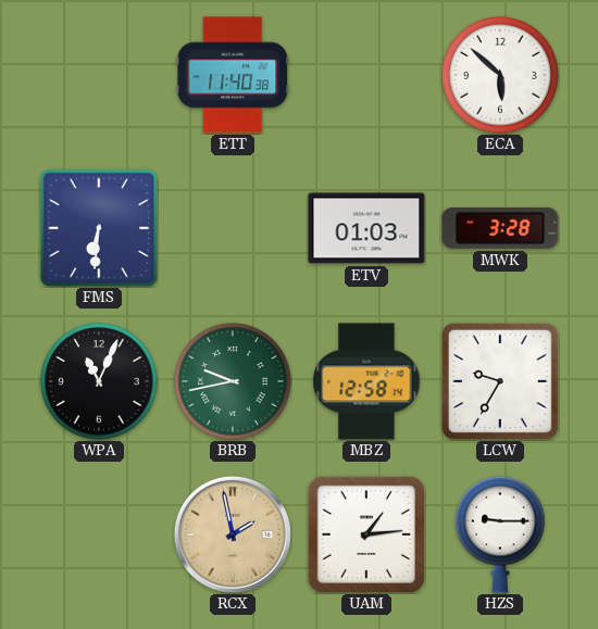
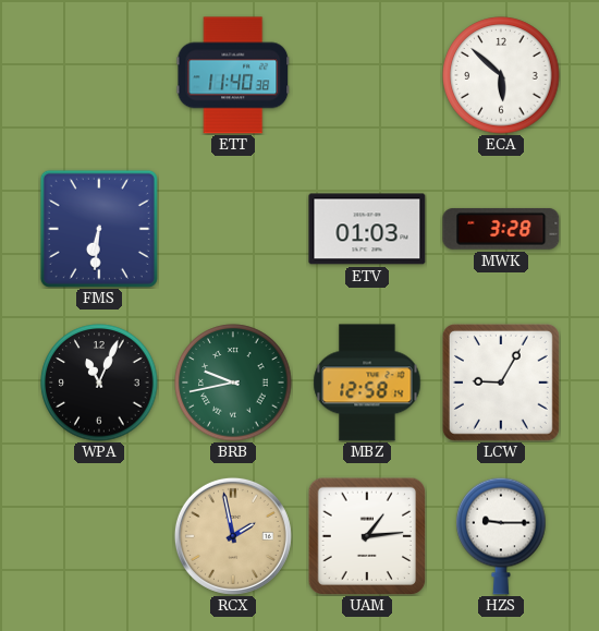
LCW: 9:35 -> 9:05
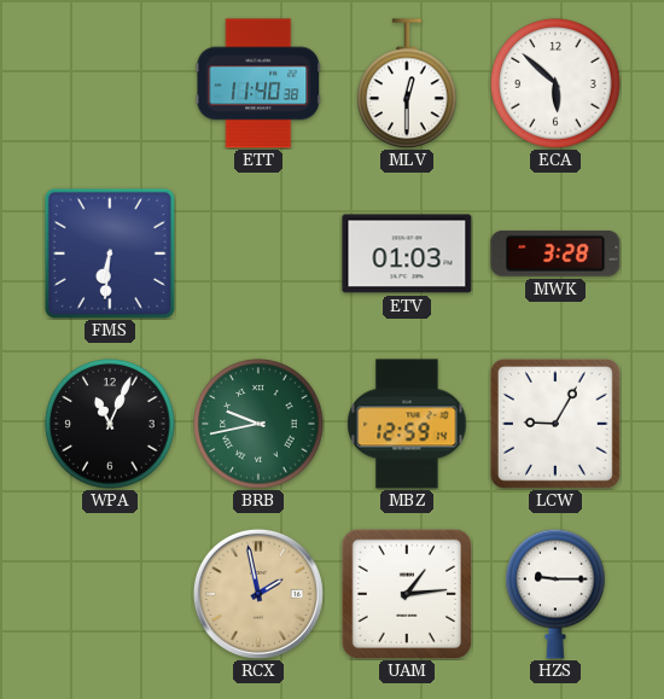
MLV: none -> 12:30
MBZ: 12:58 -> 12:59
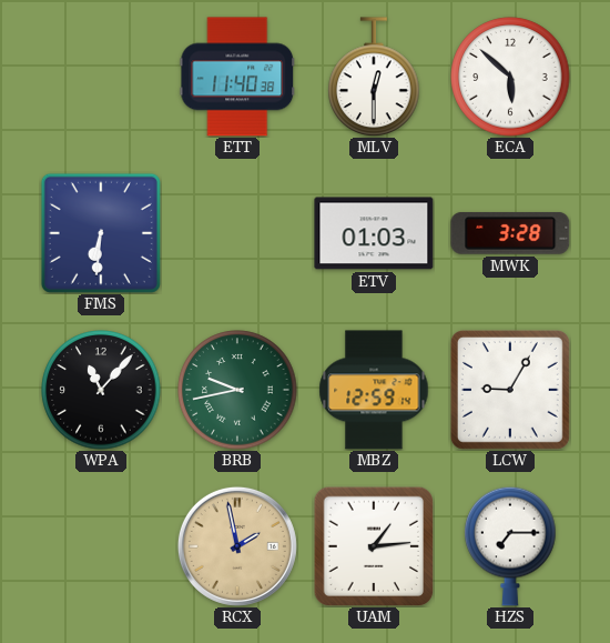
WPA: 11:04 -> 11:07
HZS: 9:15 -> 7:15
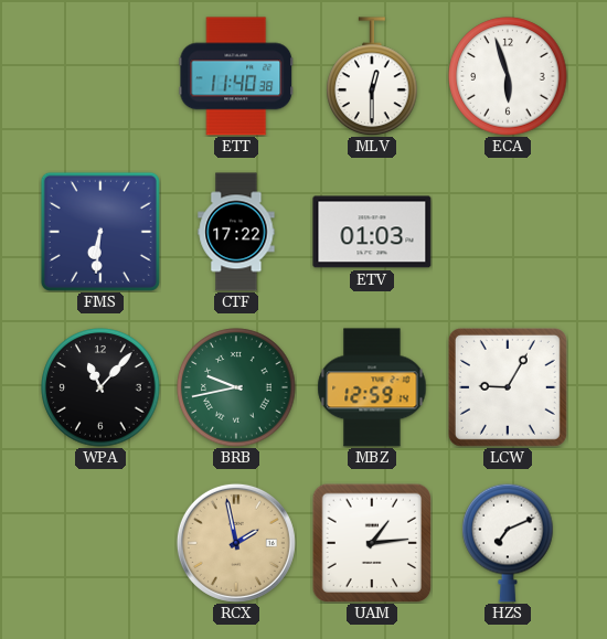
ECA: 5:52 -> 5:57
CTF: none -> 17:22
MWK: 3:28 -> none
HZS: 7:15 -> 7:11
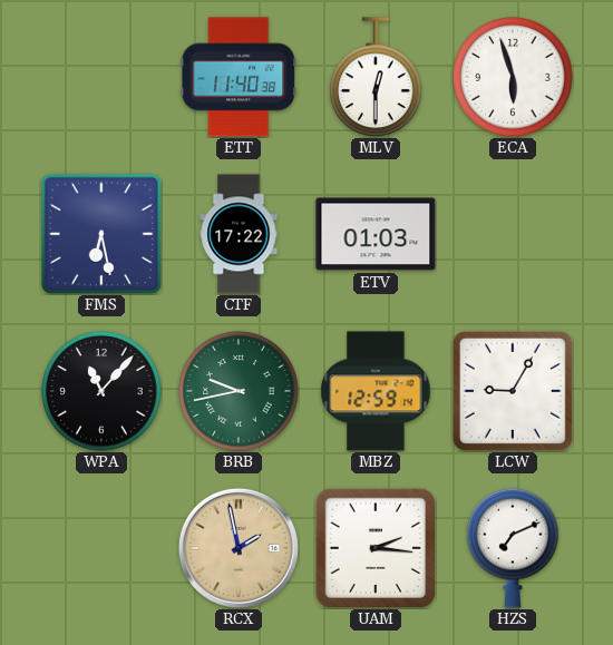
FMS: 6:31 -> 6:28
UAM: 1:14 -> 2:16
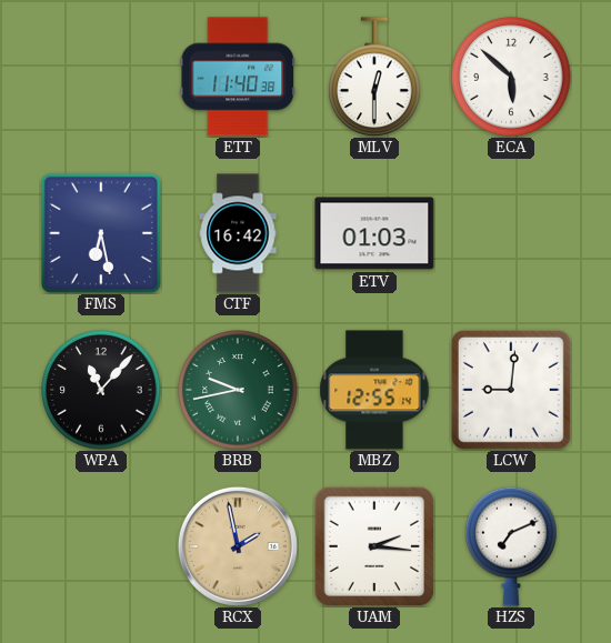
ECA: 5:57 -> 5:52
CTF: 17:22 -> 16:42
MBZ: 12:59 -> 12:55
LCW: 9:05 -> 9:01
